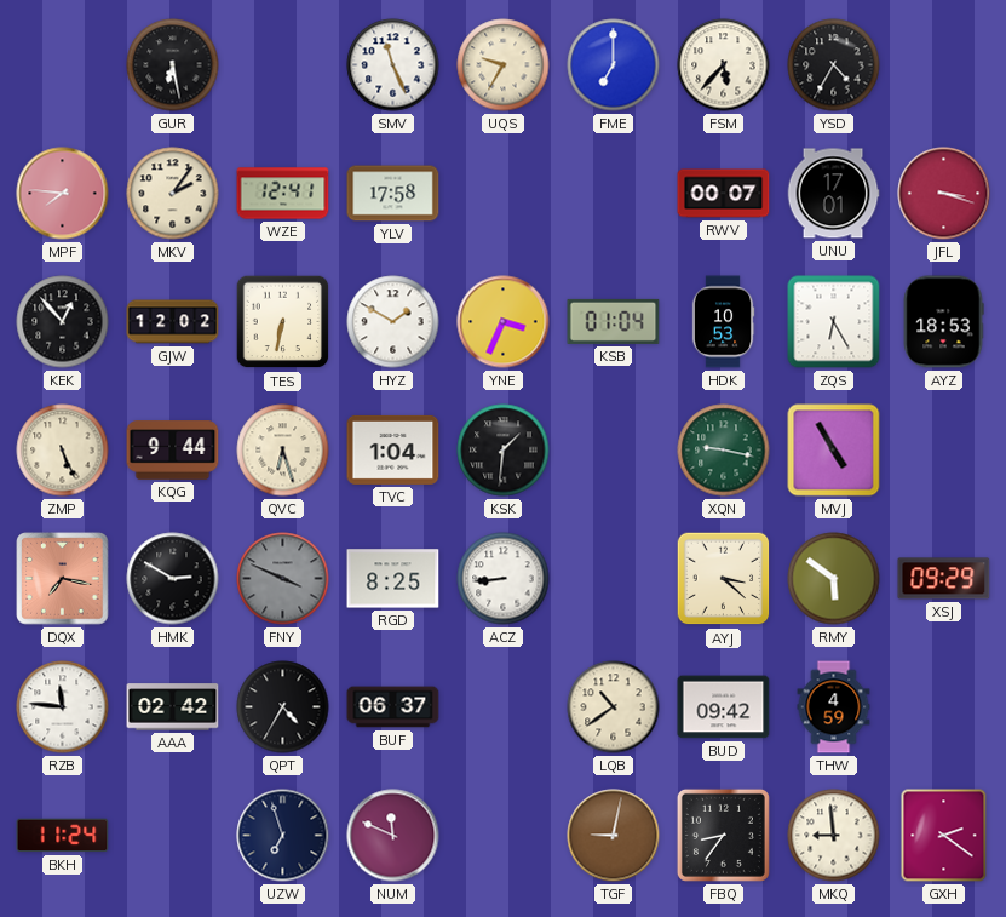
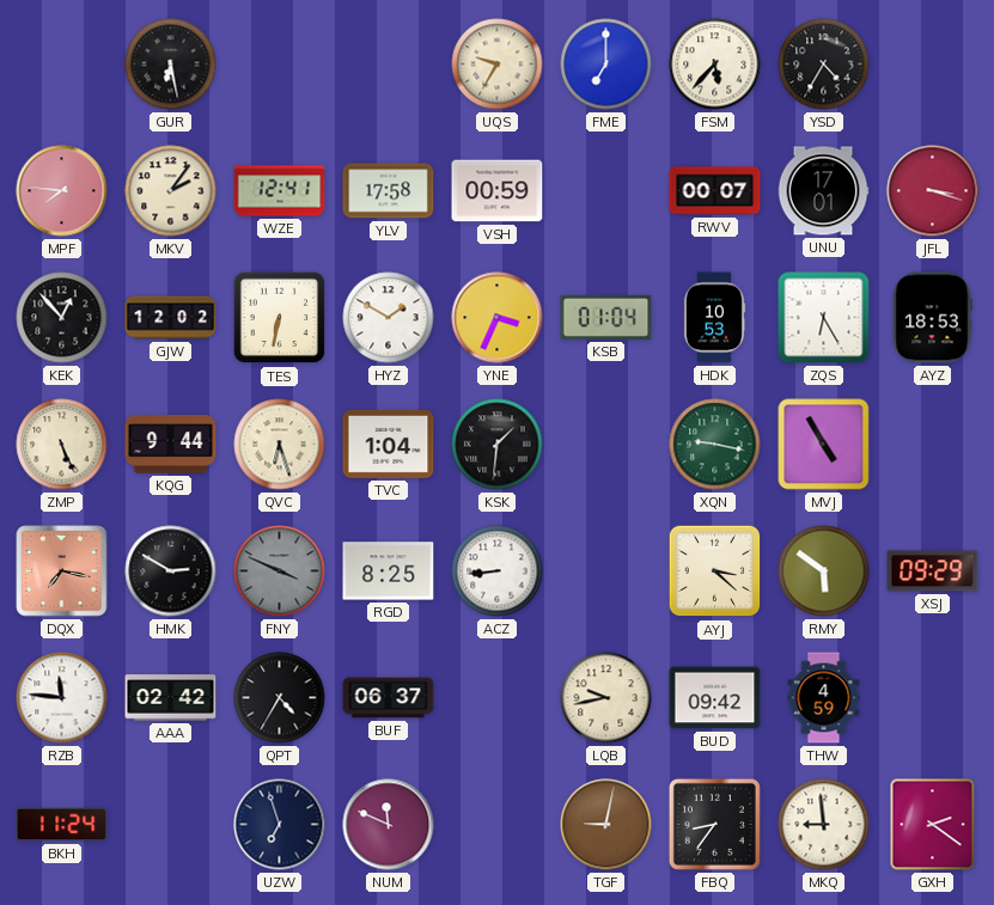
SMV: 11:26 -> none
VSH: none -> 00:59
LQB: 10:39 -> 9:43
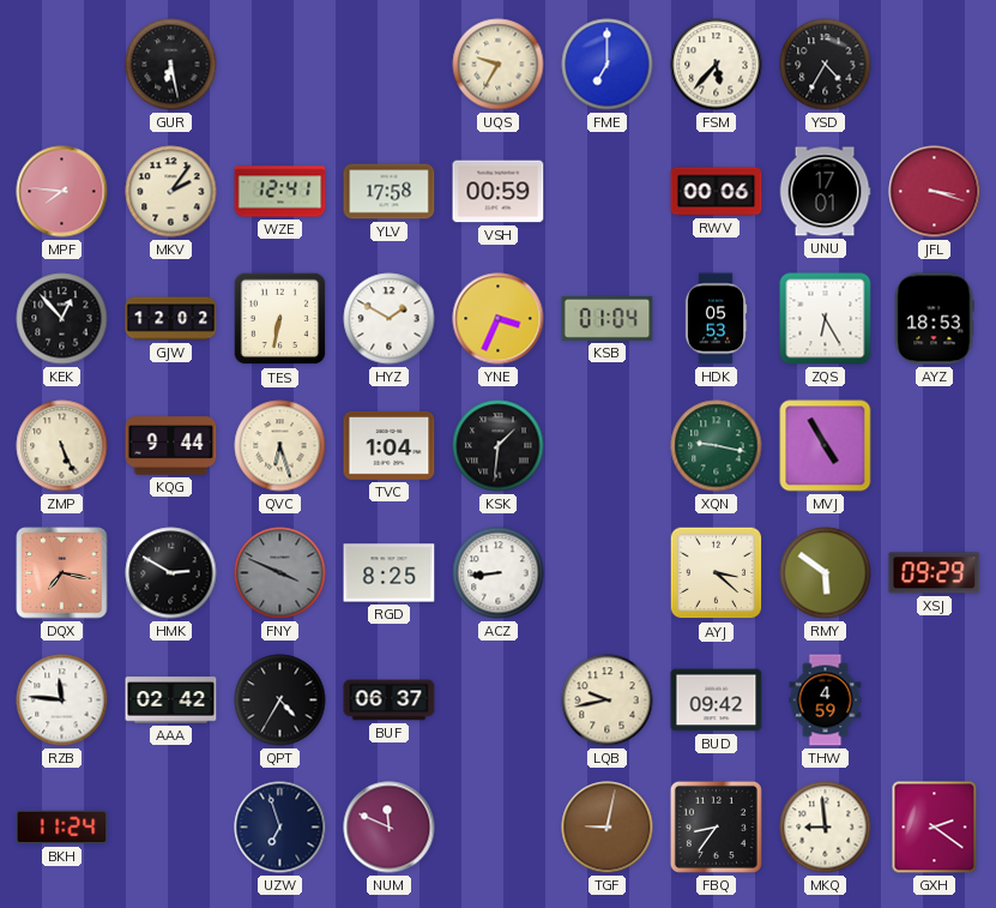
RWV: 00:07 -> 00:06
HDK: 10:53 -> 05:53
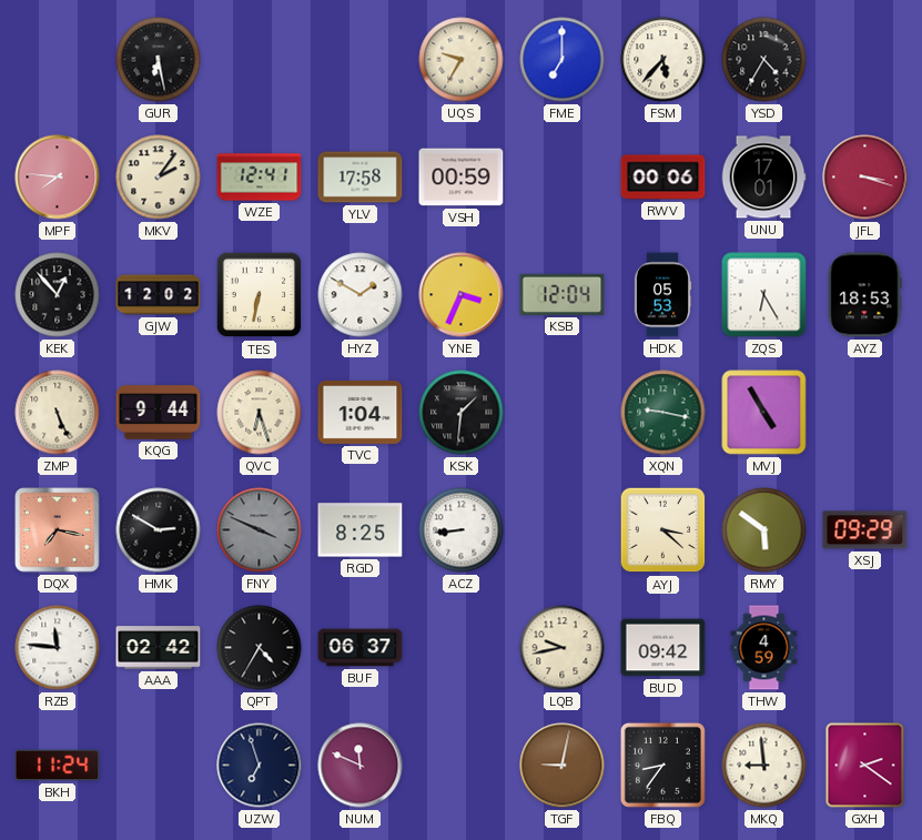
KSB: 01:04 -> 12:04
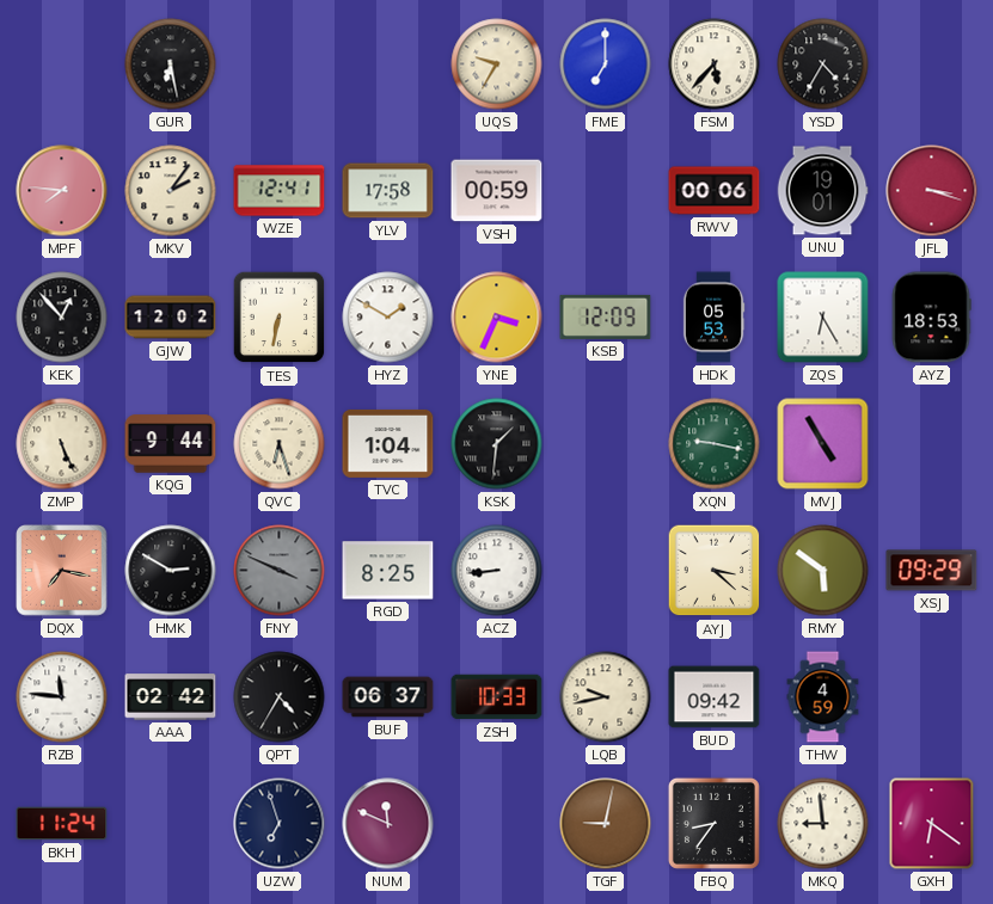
UNU: 17:01 -> 19:01
KSB: 12:04 -> 12:09
ZSH: none -> 10:33
GXH: 2:21 -> 6:21
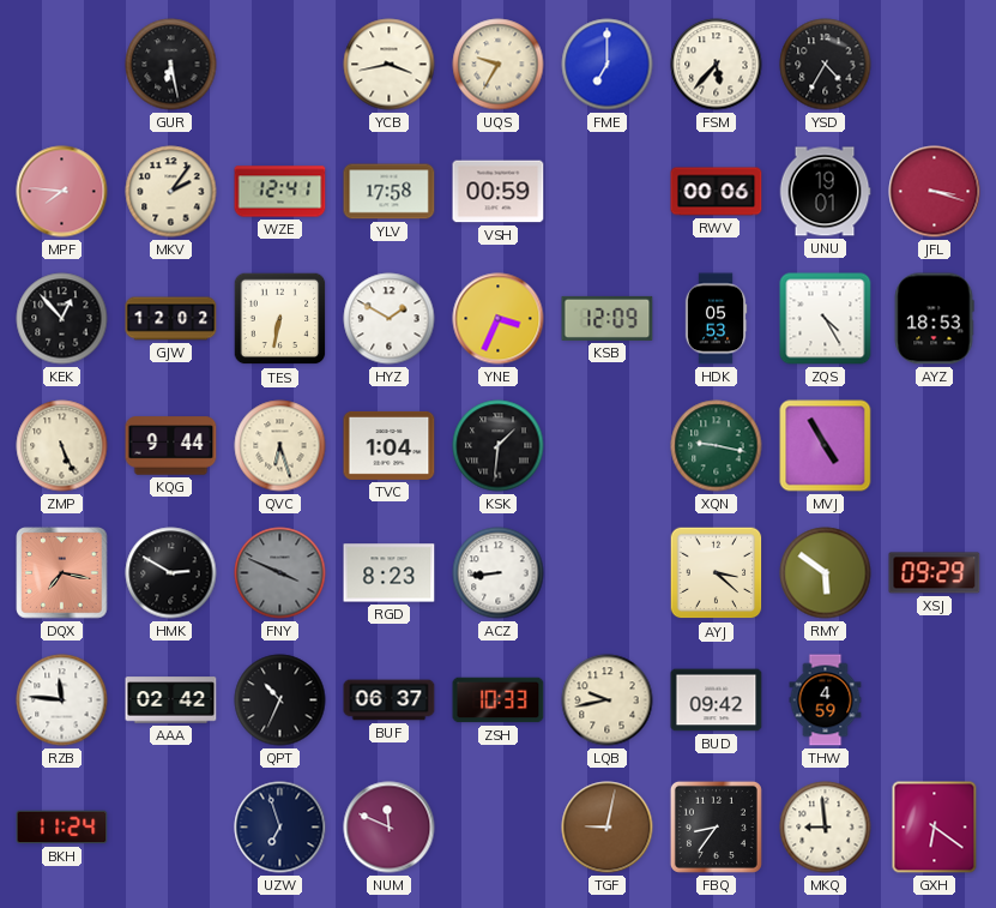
YCB: none -> 3:43
ZQS: 6:25 -> 4:25
RGD: 8:25 -> 8:23
QPT: 4:35 -> 10:34
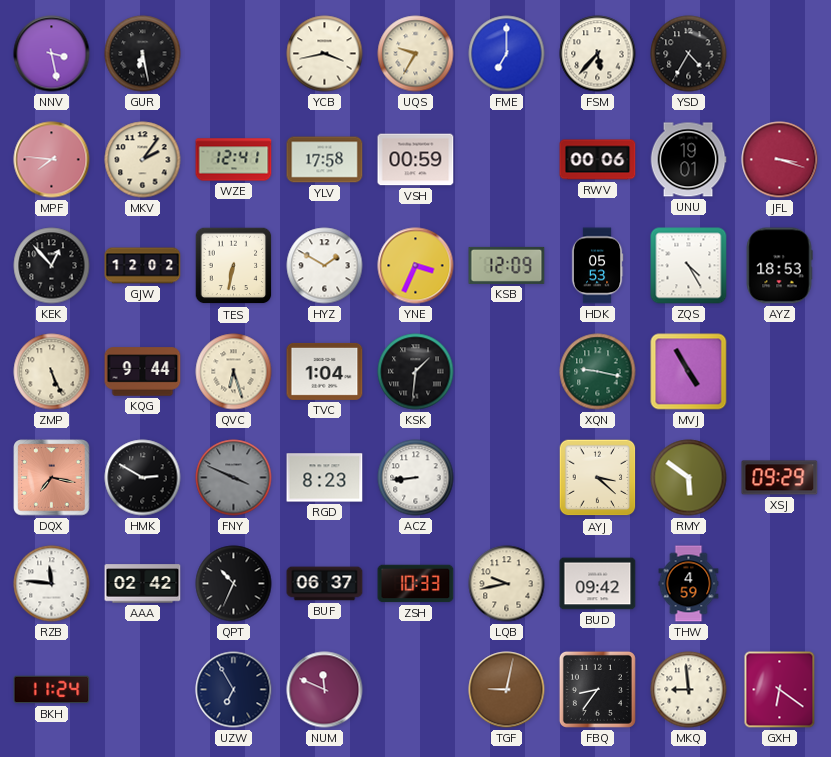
NNV: none -> 3:28
UZW: 6:57 -> 6:55
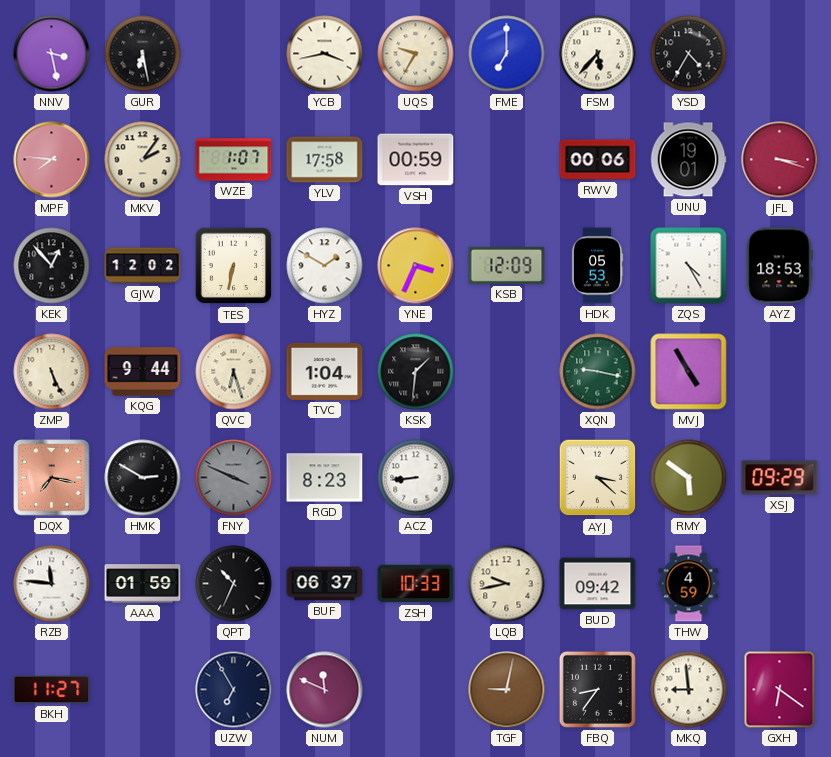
WZE: 12:41 -> 1:07
AAA: 02:42 -> 01:59
BKH: 11:24 -> 11:27
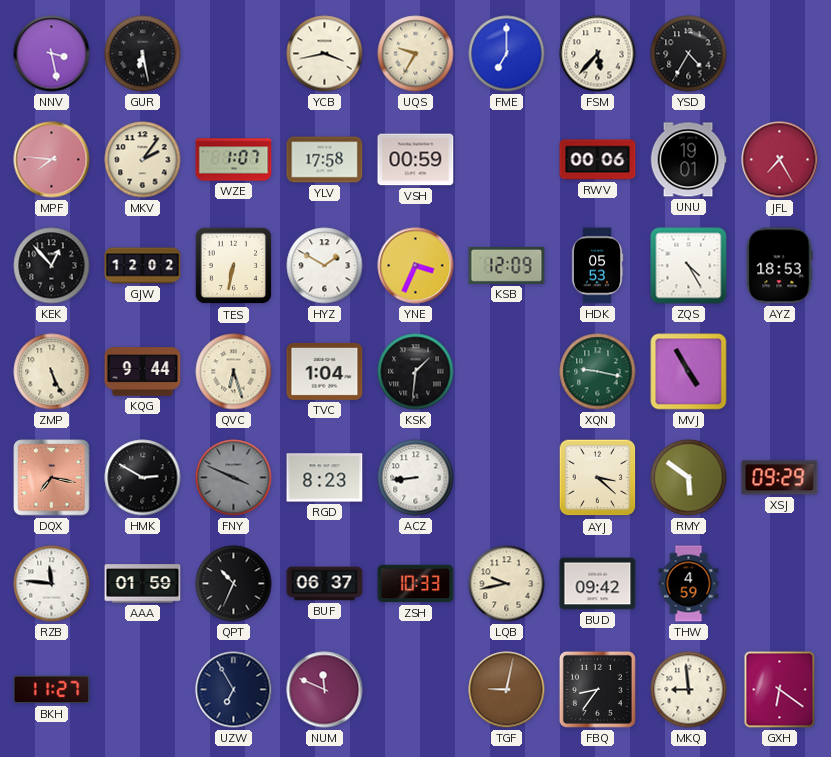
JFL: 3:18 -> 7:25
